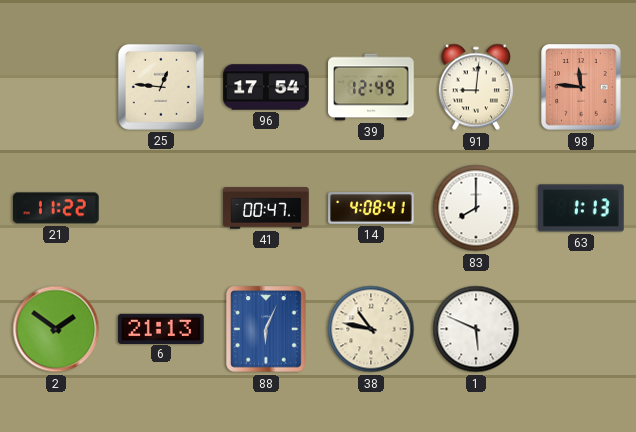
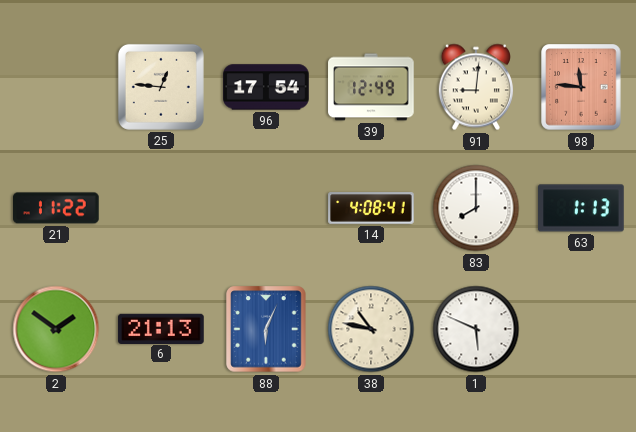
41: 00:47 -> none
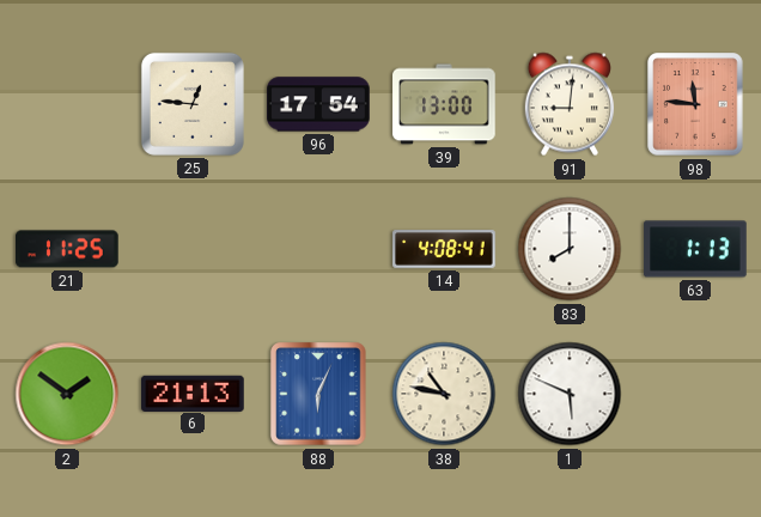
39: 12:49 -> 13:00
21: 11:22 -> 11:25
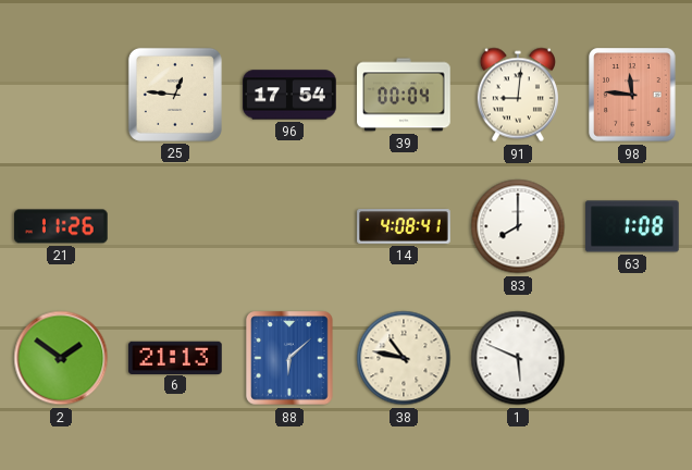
39: 13:00 -> 00:04
21: 11:25 -> 11:26
63: 1:13 -> 1:08
88: 6:04 -> 6:08
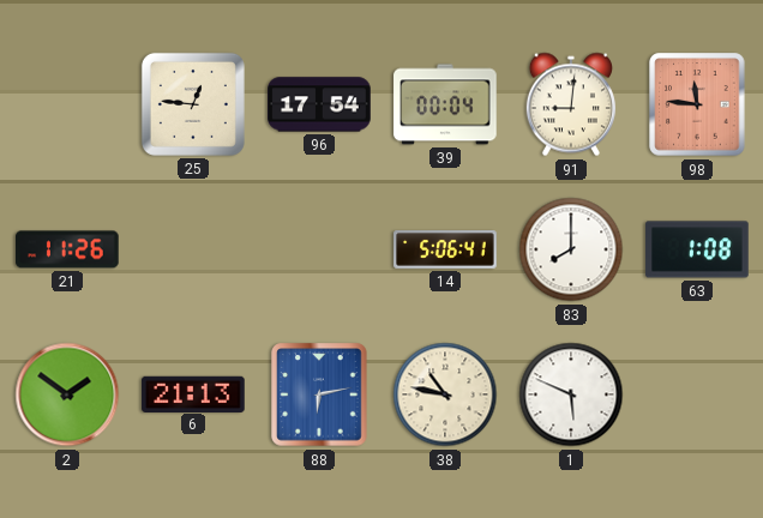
14: 4:08 -> 5:06
88: 6:08 -> 6:13
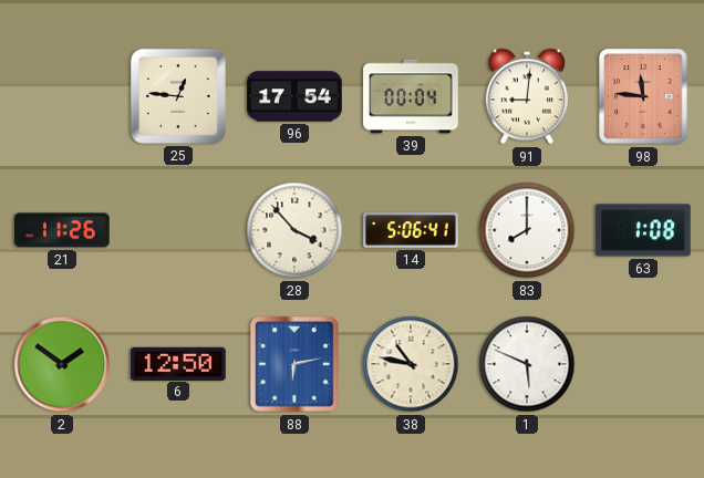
28: none -> 3:53
6: 21:13 -> 12:50
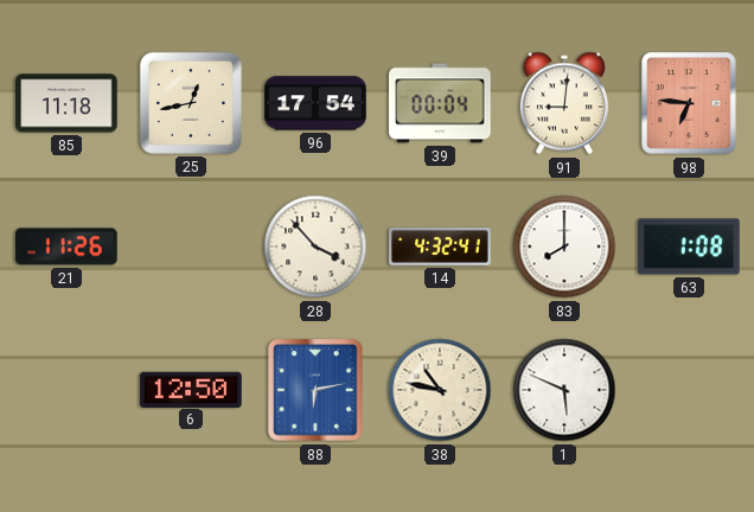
85: none -> 11:18
25: 12:46 -> 12:43
98: 11:46 -> 6:46
14: 5:06 -> 4:32
2: 1:51 -> none
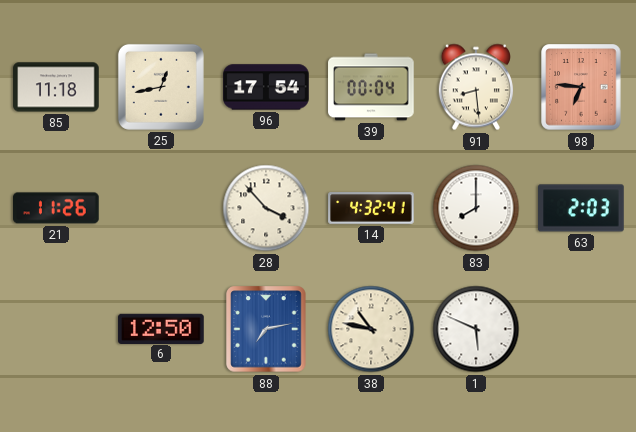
91: 9:01 -> 8:29
63: 1:08 -> 2:03
88: 6:13 -> 7:13
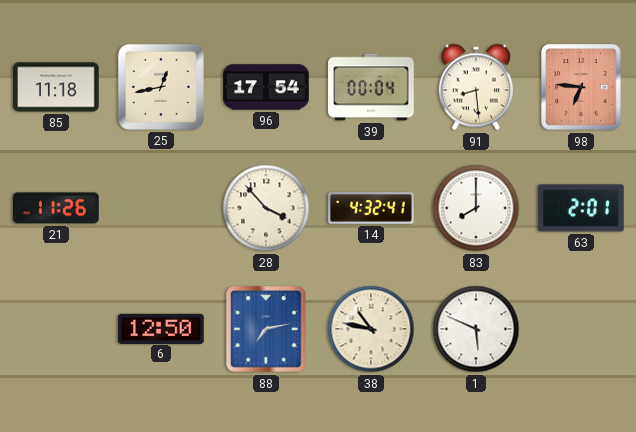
63: 2:03 -> 2:01
